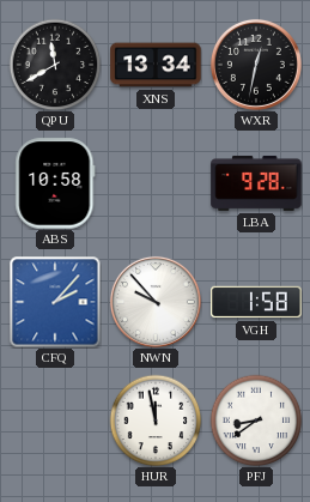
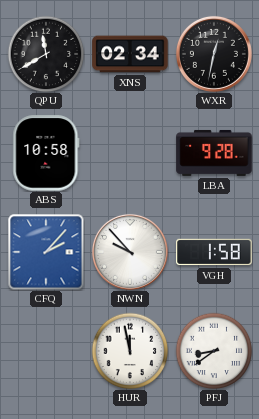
XNS: 13:34 -> 02:34
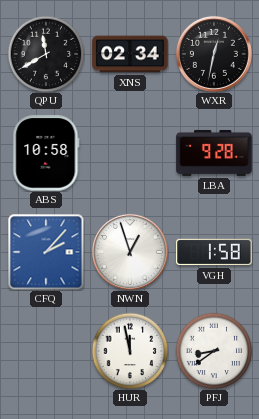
NWN: 9:53 -> 12:57
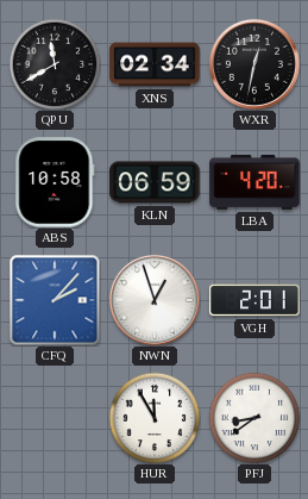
KLN: none -> 06:59
LBA: 9:28 -> 4:20
VGH: 1:58 -> 2:01
HUR: 11:58 -> 11:55
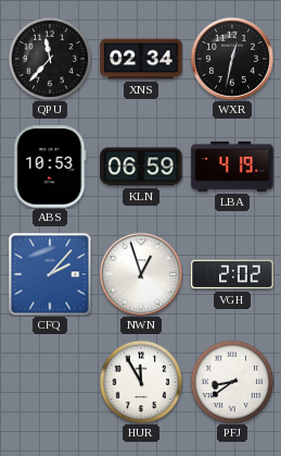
QPU: 11:40 -> 11:37
ABS: 10:58 -> 10:53
LBA: 4:20 -> 4:19
VGH: 2:01 -> 2:02
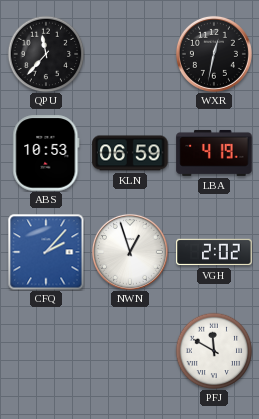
XNS: 02:34 -> none
HUR: 11:55 -> none
PFJ: 8:39 -> 11:50
